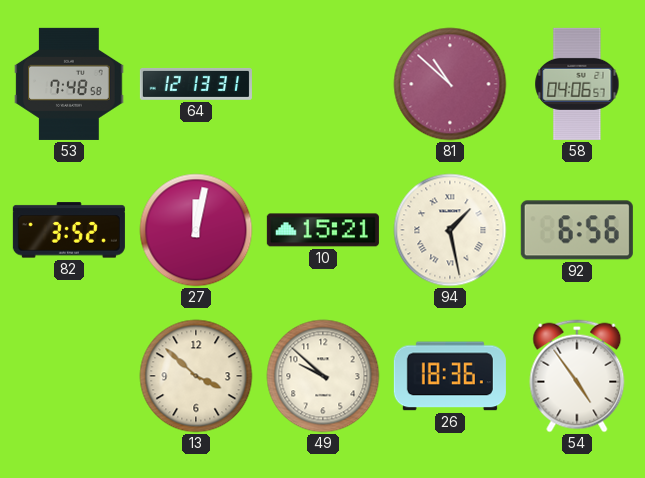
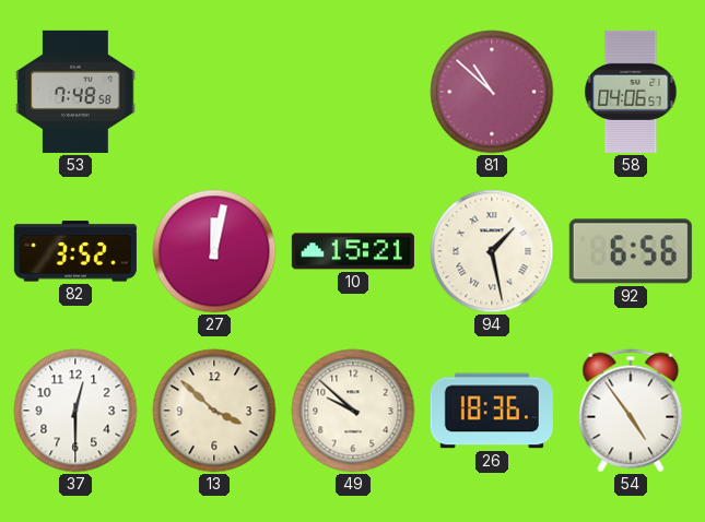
64: 12:13 -> none
37: none -> 12:30
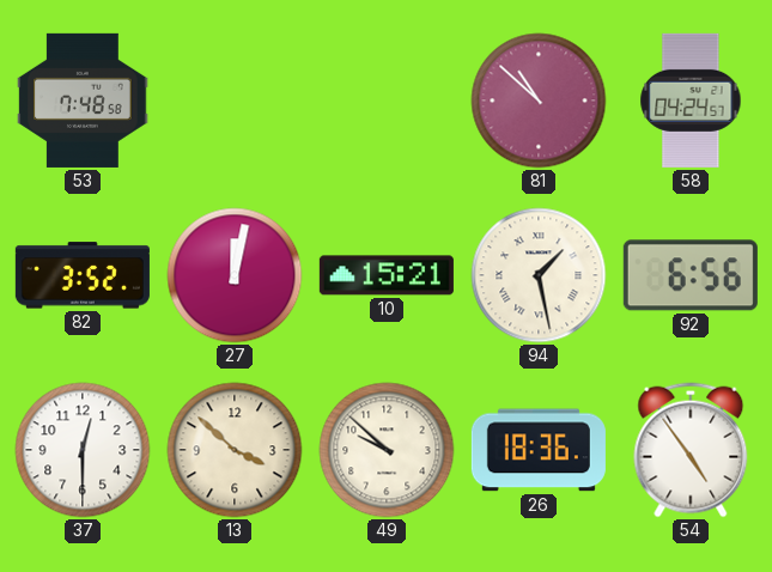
58: 04:06 -> 04:24
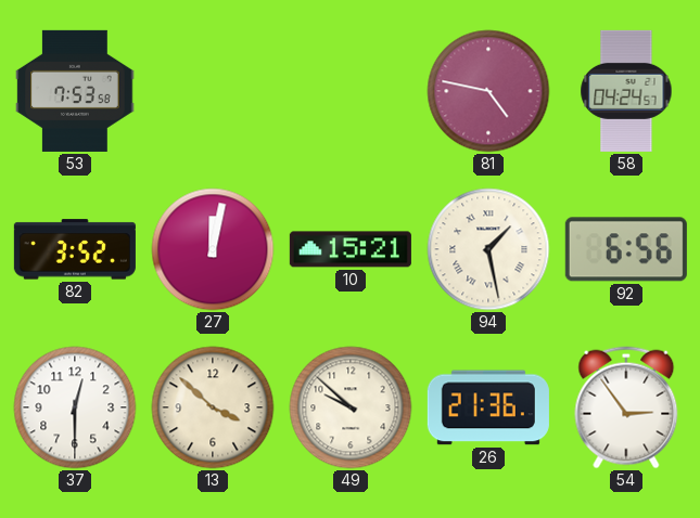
53: 7:48 -> 7:53
81: 10:52 -> 4:47
26: 18:36 -> 21:36
54: 4:54 -> 2:54
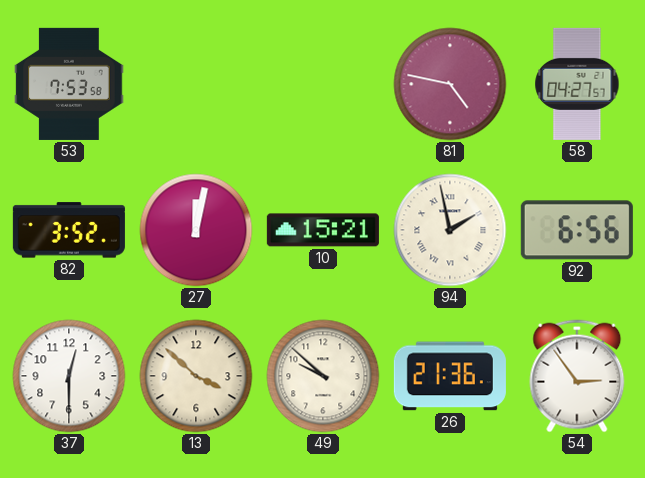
58: 04:24 -> 04:27
94: 1:28 -> 1:58
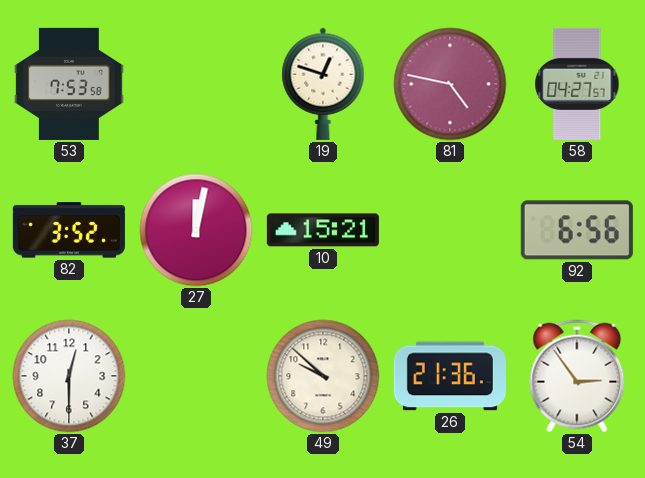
19: none -> 12:48
94: 1:58 -> none
13: 3:52 -> none
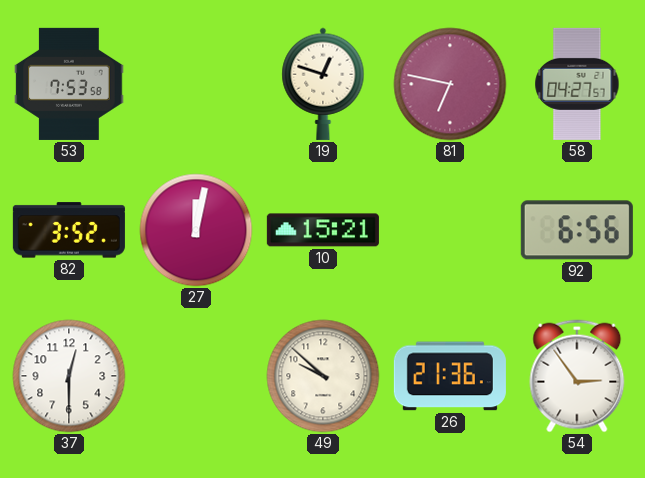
81: 4:47 -> 6:47
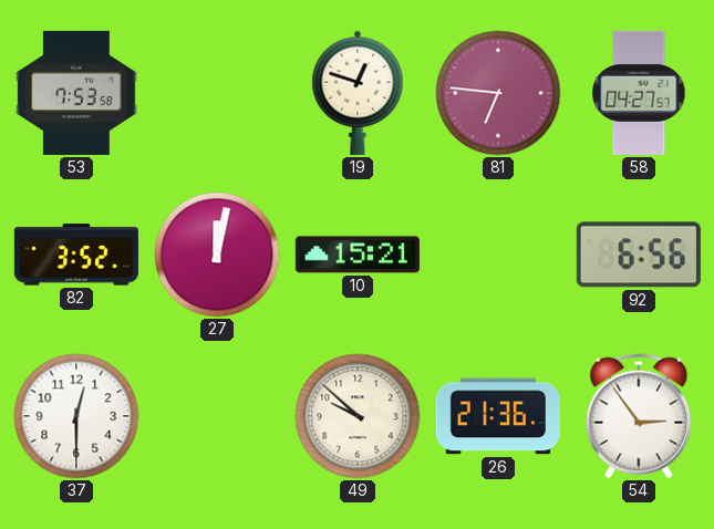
81: 6:47 -> 6:46
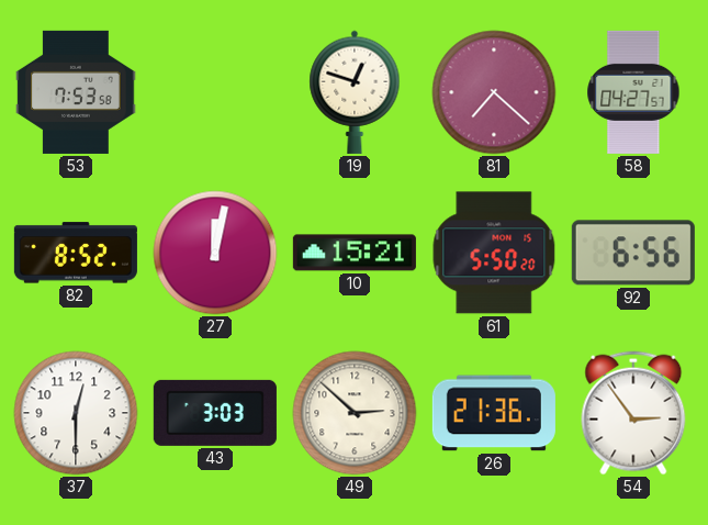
81: 6:46 -> 7:22
82: 3:52 -> 8:52
61: none -> 5:50
43: none -> 3:03
49: 9:52 -> 2:52
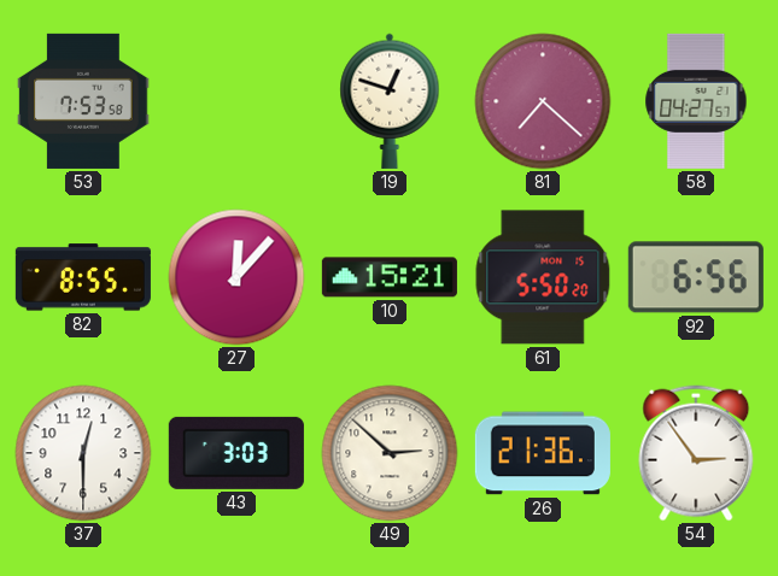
82: 8:52 -> 8:55
27: 12:02 -> 12:07
